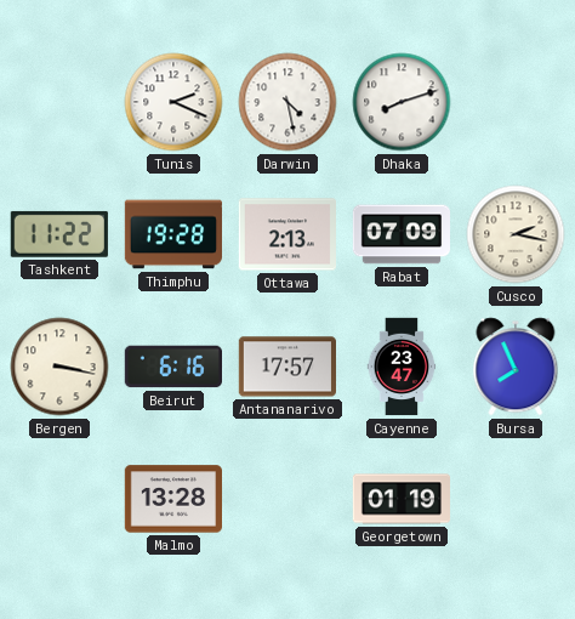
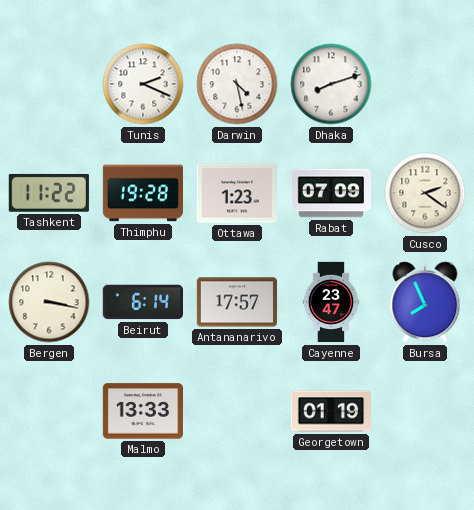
Ottawa: 2:13 -> 1:23
Cusco: 2:17 -> 2:21
Beirut: 6:16 -> 6:14
Malmo: 13:28 -> 13:33
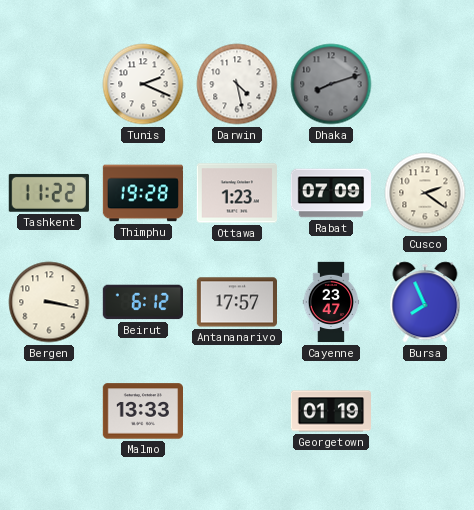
Dhaka dial: white -> grey
Beirut: 6:14 -> 6:12
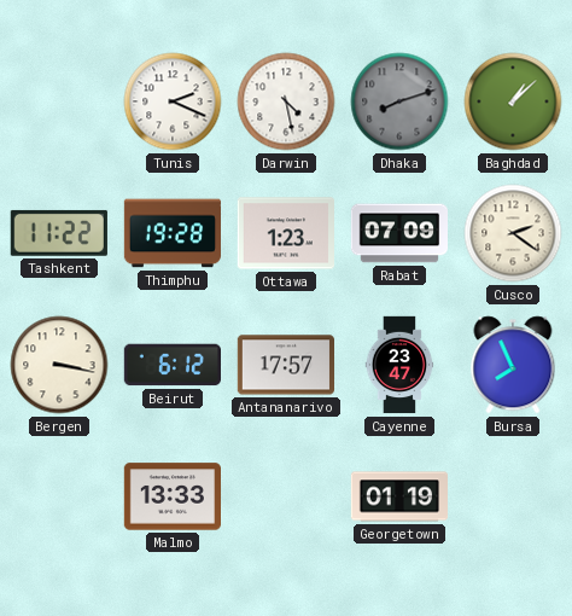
Baghdad: none -> 1:08
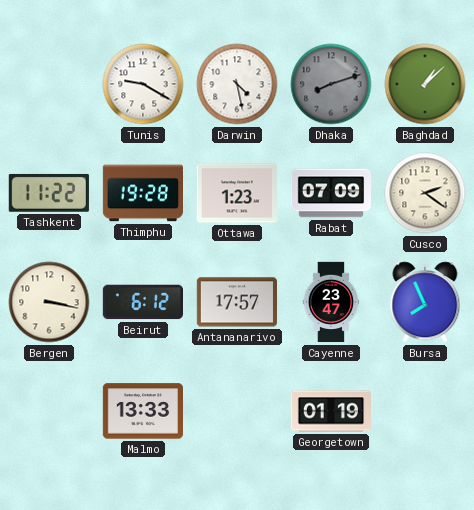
Tunis: 2:19 -> 9:20
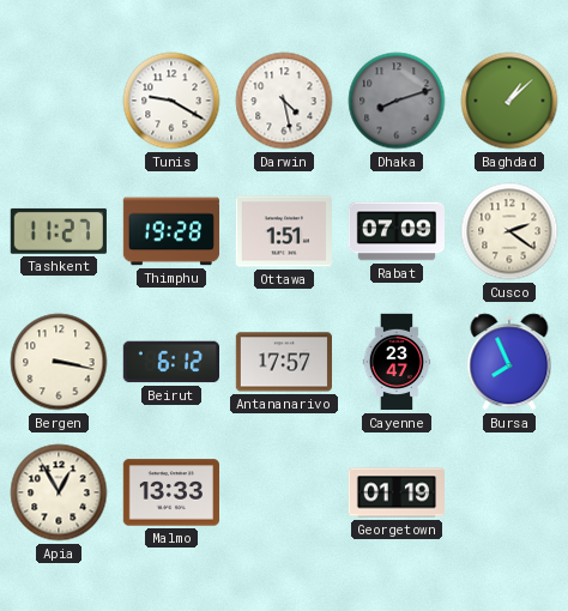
Tashkent: 11:22 -> 11:27
Ottawa: 1:23 -> 1:51
Apia: none -> 12:55
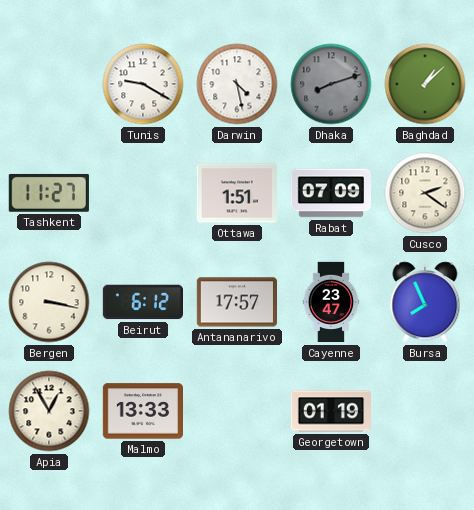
Thimphu: 19:28 -> none
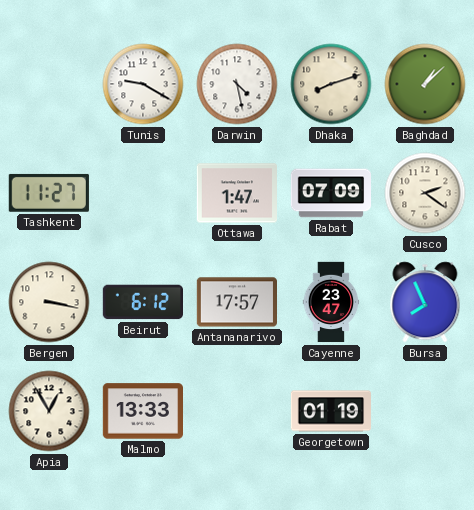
Dhaka dial: grey -> cream
Ottawa: 1:51 -> 1:47
